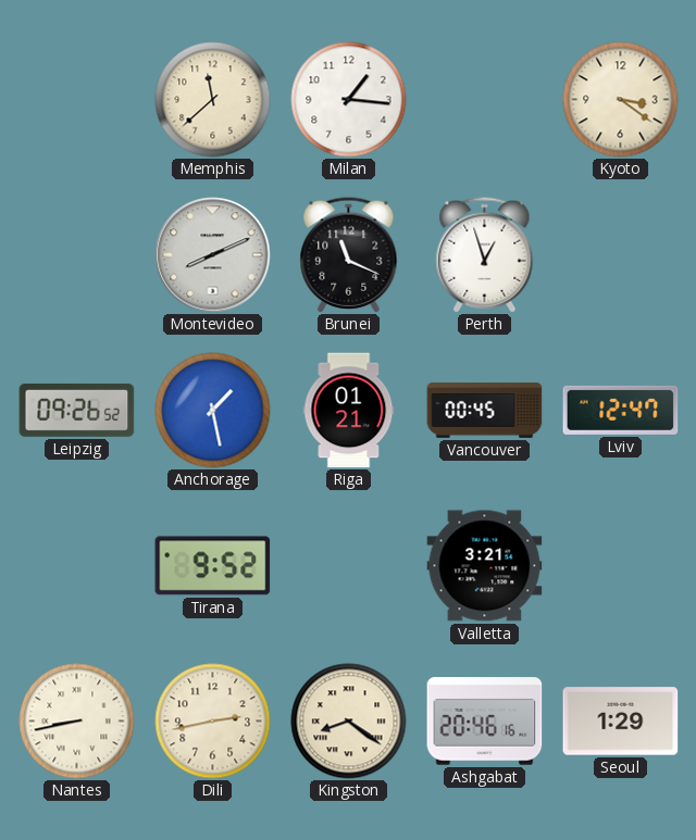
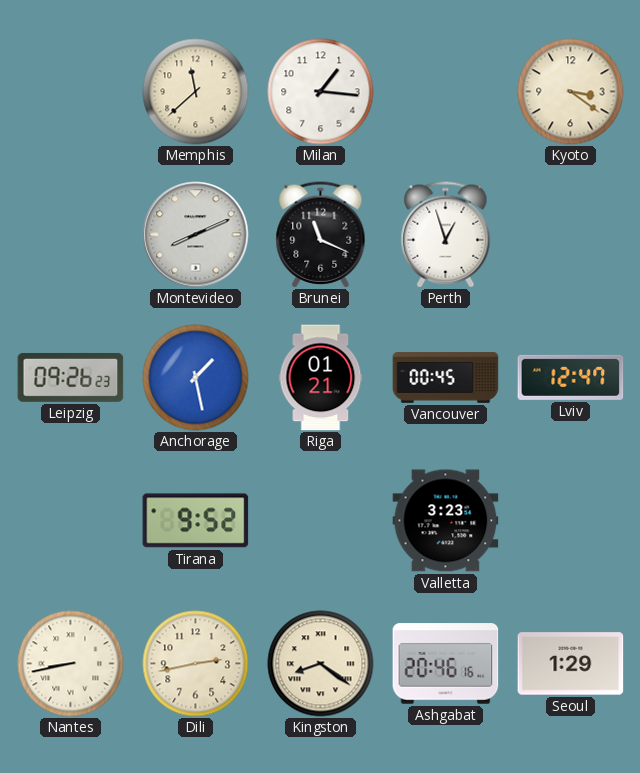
Leipzig: 09:26:52 -> 09:26:23
Valletta: 3:21 -> 3:23
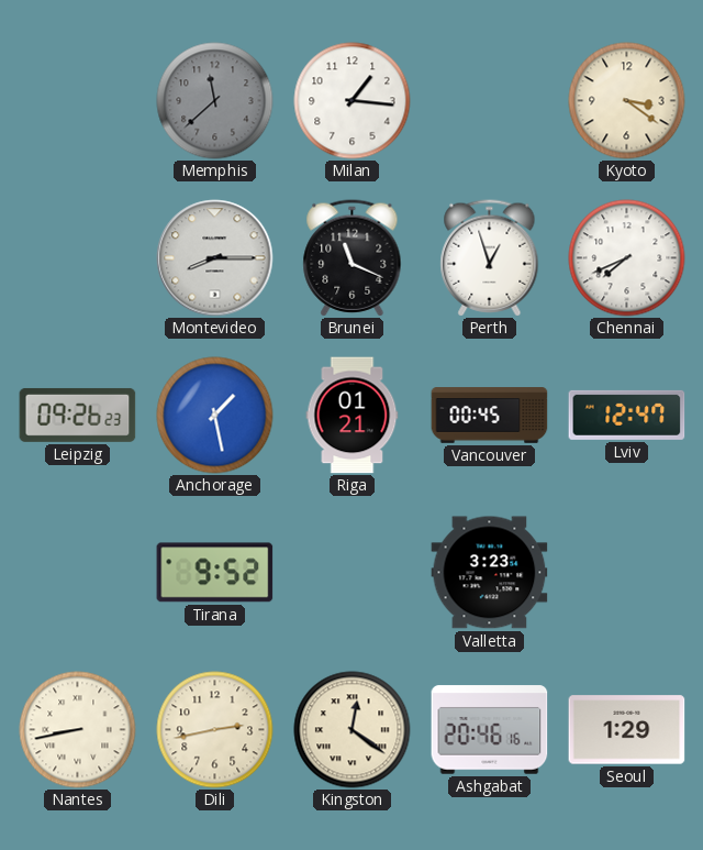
Memphis dial: cream -> grey
Montevideo: 8:11 -> 8:15
Chennai: none -> 7:41
Kingston: 8:21 -> 12:21
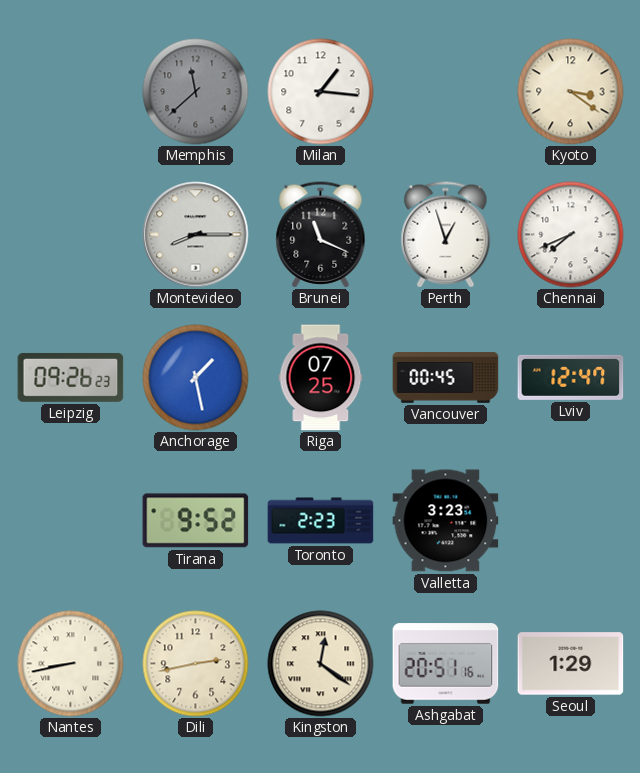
Riga: 01:21 -> 07:25
Toronto: none -> 2:23
Ashgabat: 20:46 -> 20:51
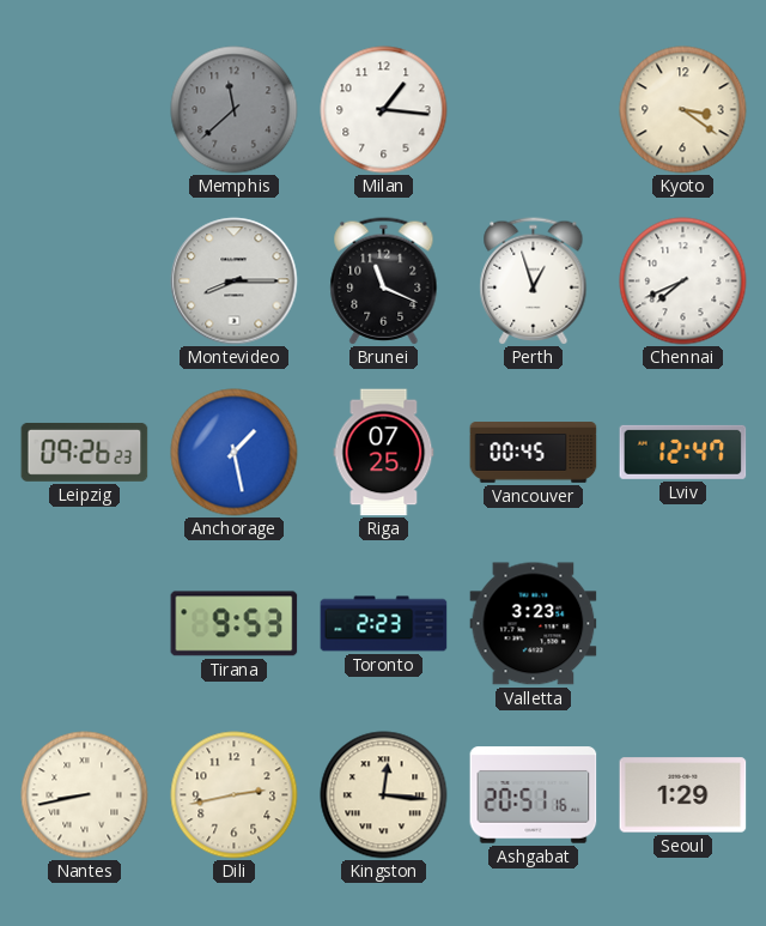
Tirana: 9:52 -> 9:53
Kingston: 12:21 -> 12:16
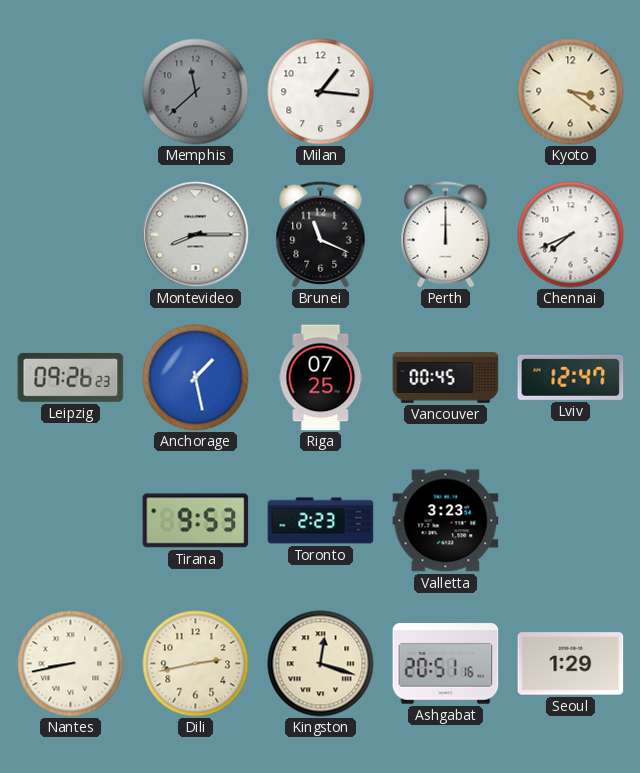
Perth: 12:57 -> 12:00
Kingston: 12:16 -> 12:18
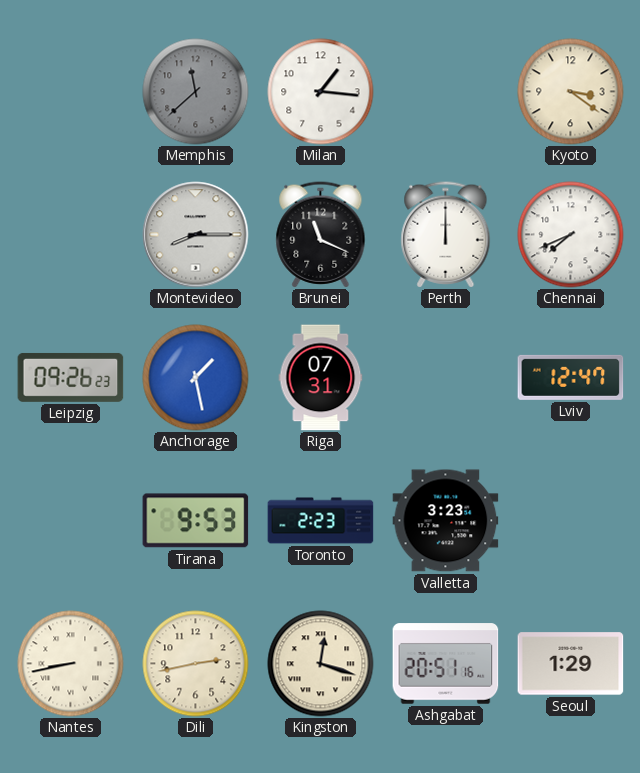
Riga: 07:25 -> 07:31
Vancouver: 00:45 -> none
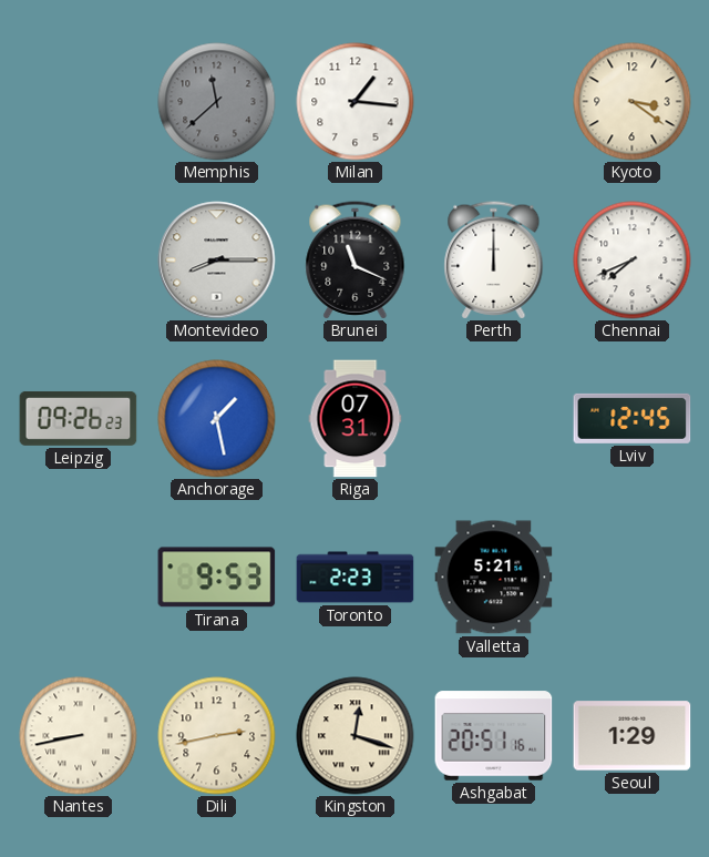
Lviv: 12:47 -> 12:45
Valletta: 3:23 -> 5:21
